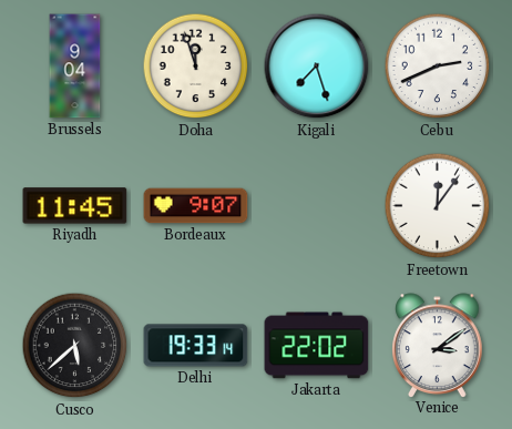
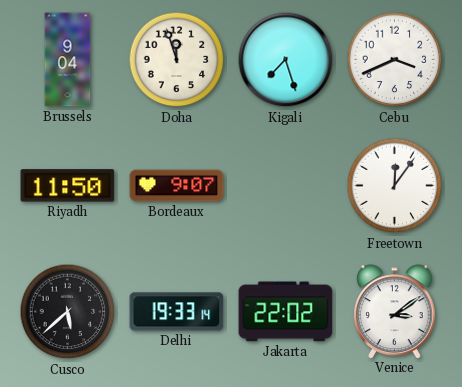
Cebu: 2:41 -> 3:41
Riyadh: 11:45 -> 11:50
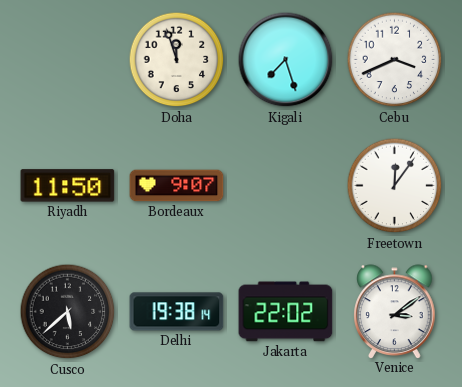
Brussels: 9:04 -> none
Delhi: 19:33 -> 19:38
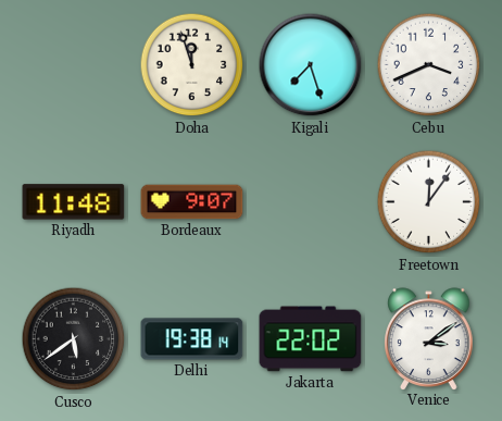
Riyadh: 11:50 -> 11:48
Cusco: 5:38 -> 5:39
